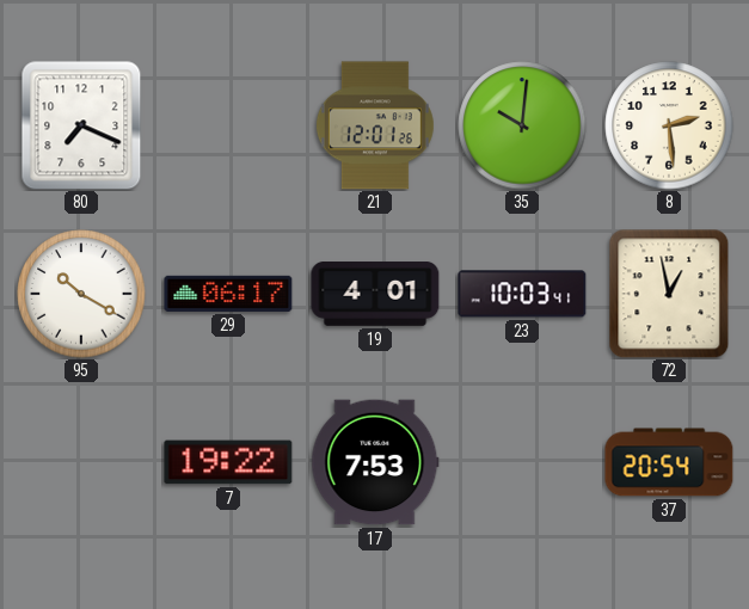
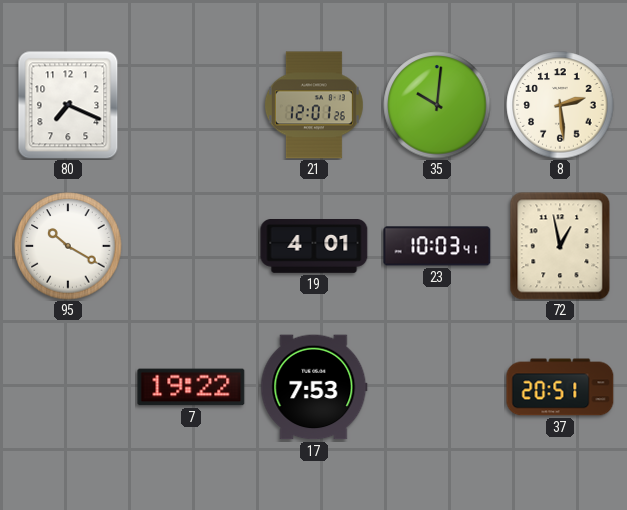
29: 06:17 -> none
37: 20:54 -> 20:51
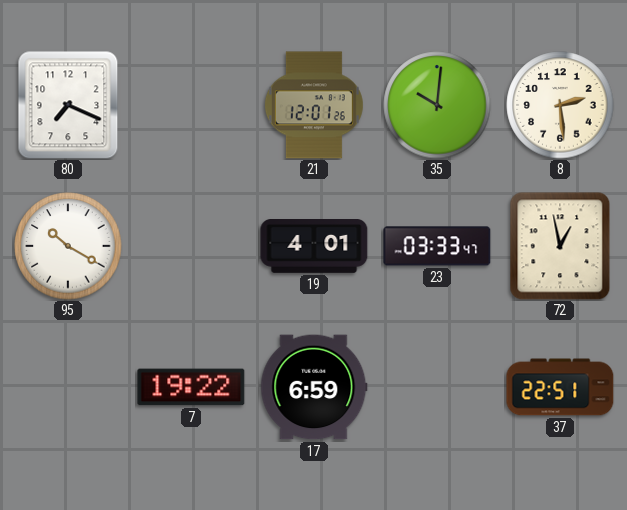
23: 10:03 -> 03:33
17: 7:53 -> 6:59
37: 20:51 -> 22:51
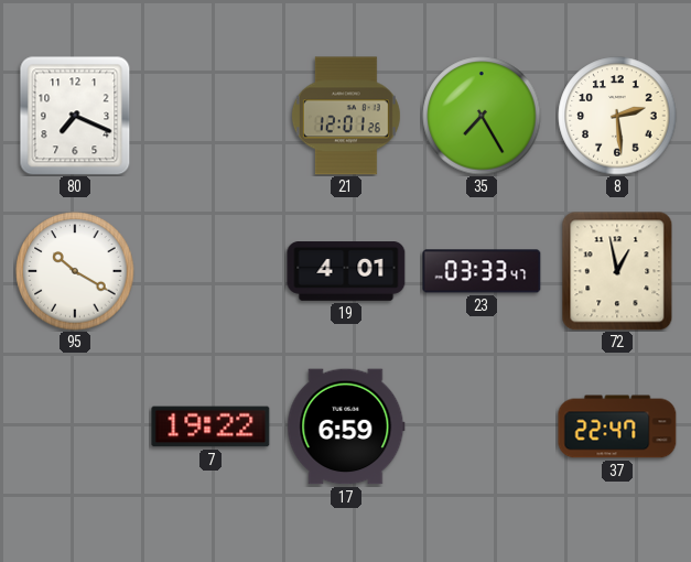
35: 10:01 -> 7:25
37: 22:51 -> 22:47
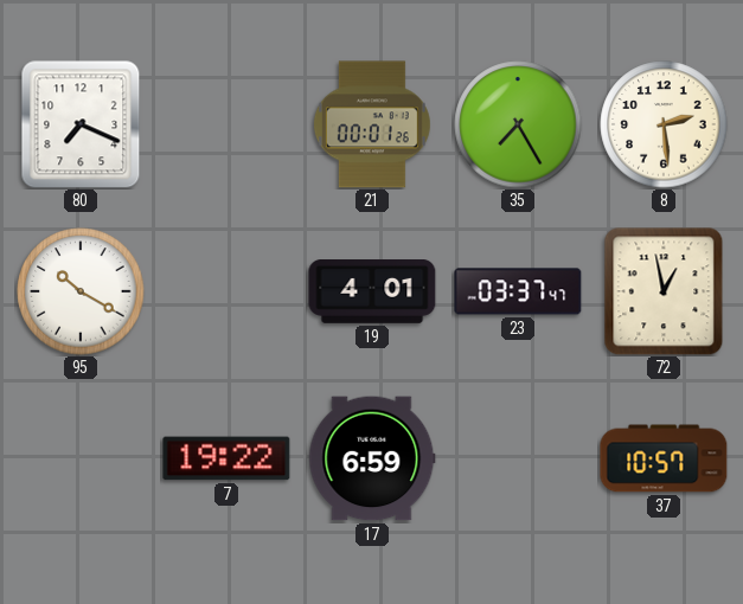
21: 12:01 -> 00:01
23: 03:33 -> 03:37
37: 22:47 -> 10:57
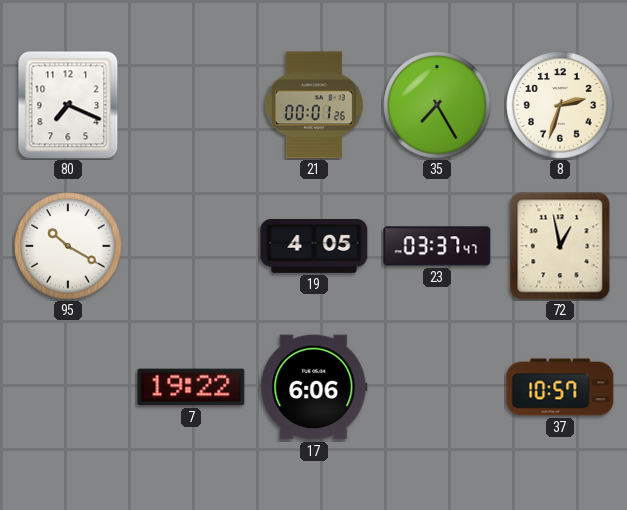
8: 2:29 -> 2:33
19: 4:01 -> 4:05
17: 6:59 -> 6:06
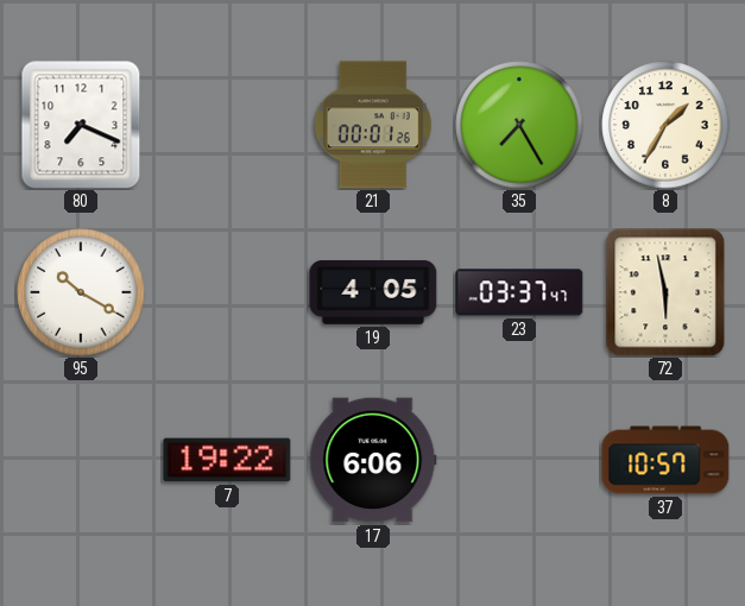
8: 2:33 -> 1:35
72: 12:58 -> 5:58
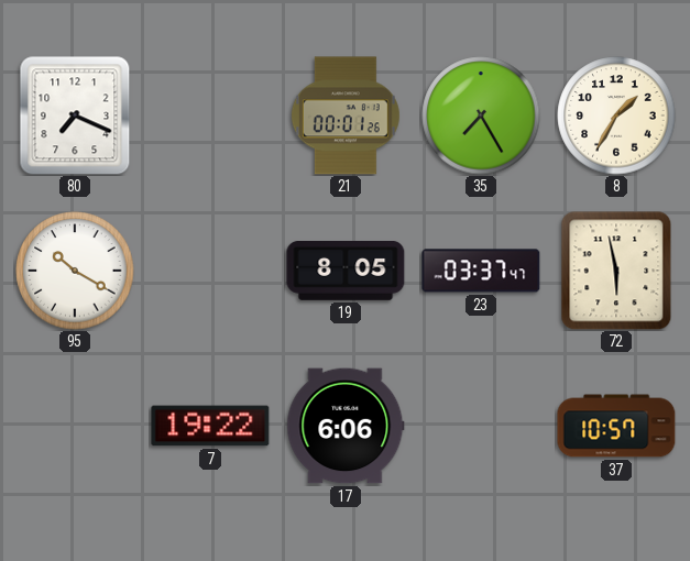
19: 4:05 -> 8:05
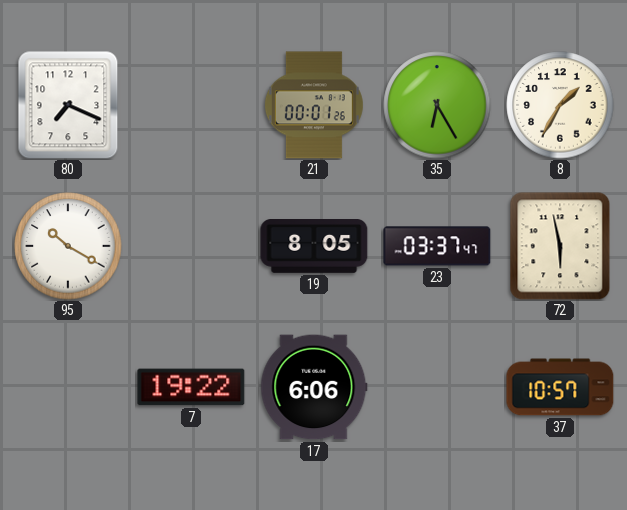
35: 7:25 -> 6:25
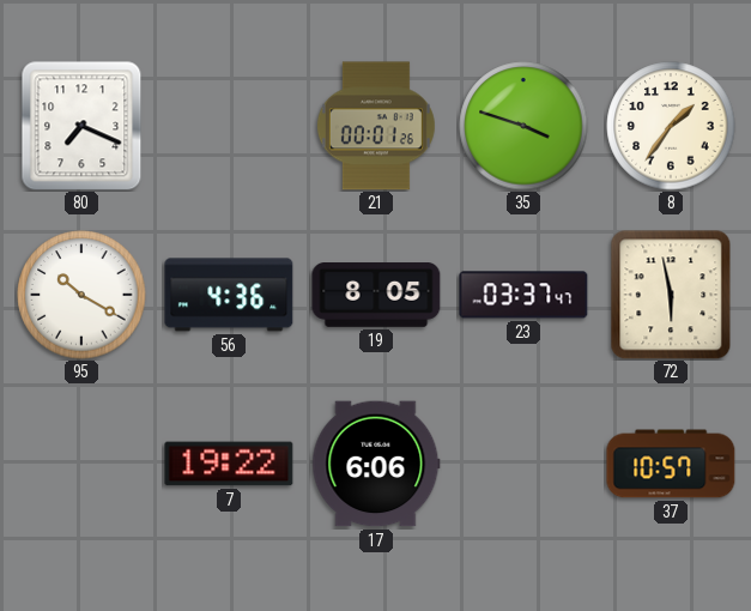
35: 6:25 -> 3:48
8: 1:35 -> 1:36
56: none -> 4:36
